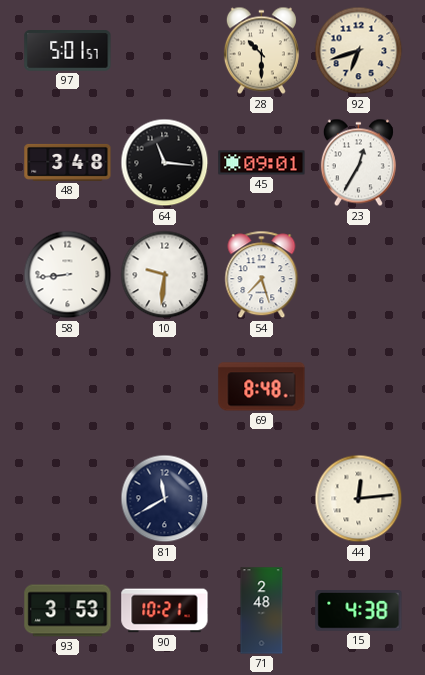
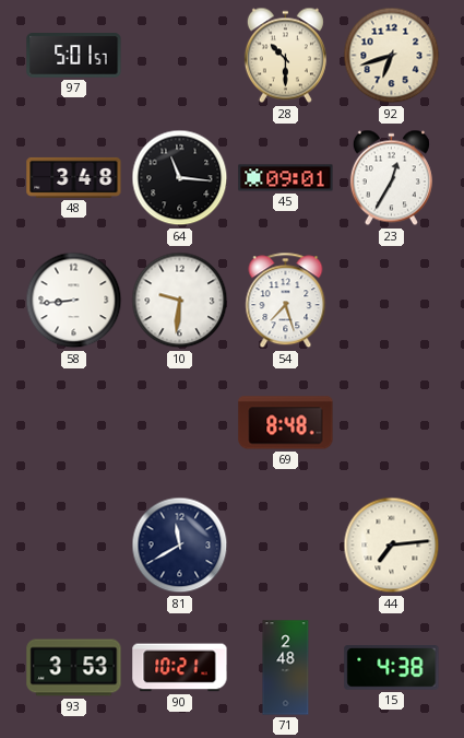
44: 12:14 -> 7:14
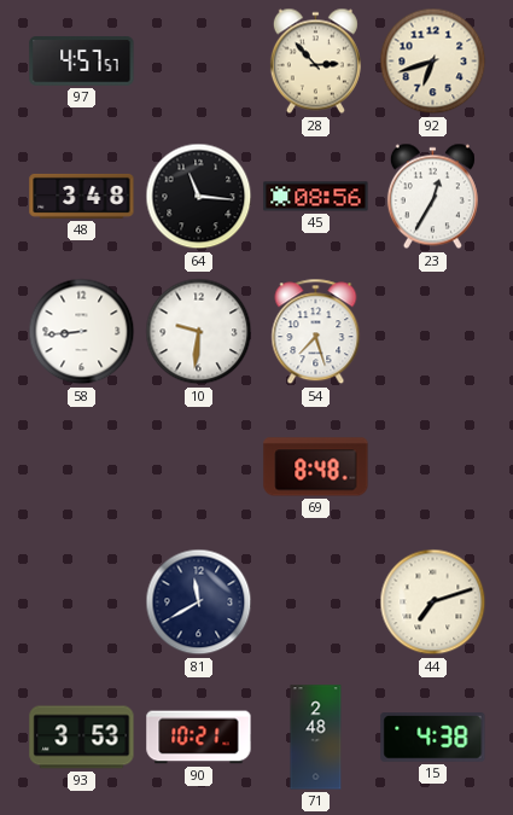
97: 5:01 -> 4:57
28: 10:30 -> 2:53
45: 09:01 -> 08:56
44: 7:14 -> 7:12
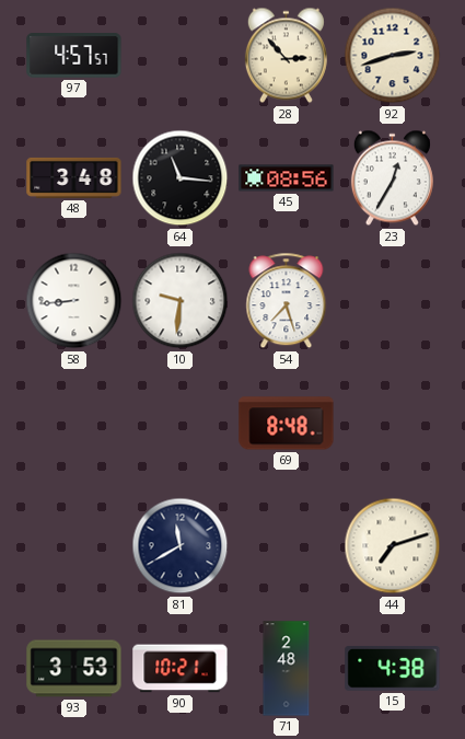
92: 6:42 -> 2:42
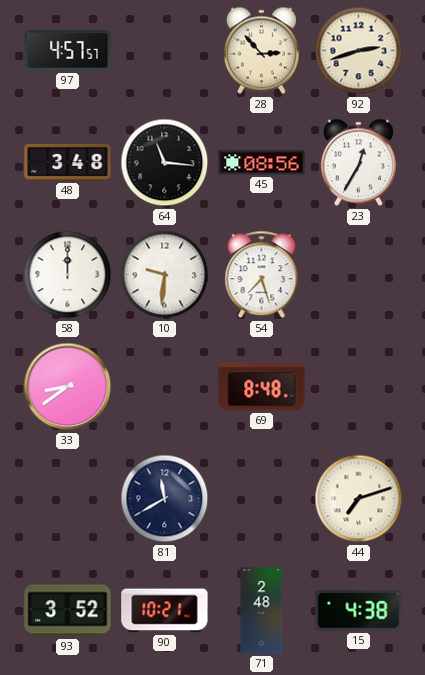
58: 8:44 -> 12:00
33: none -> 8:39
93: 3:53 -> 3:52
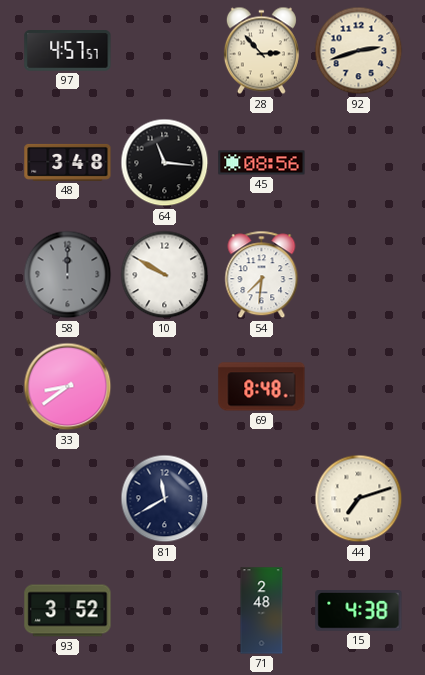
23: 12:35 -> none
58 dial: white -> grey
10: 9:31 -> 9:50
54: 7:27 -> 7:31
90: 10:21 -> none
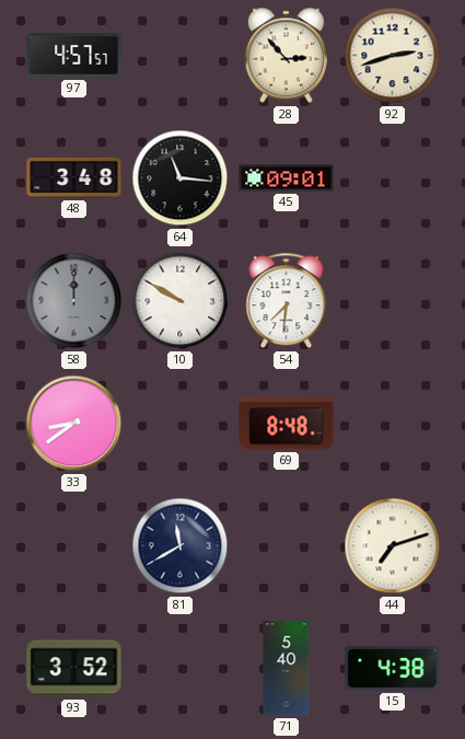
45: 08:56 -> 09:01
71: 2:48 -> 5:40
